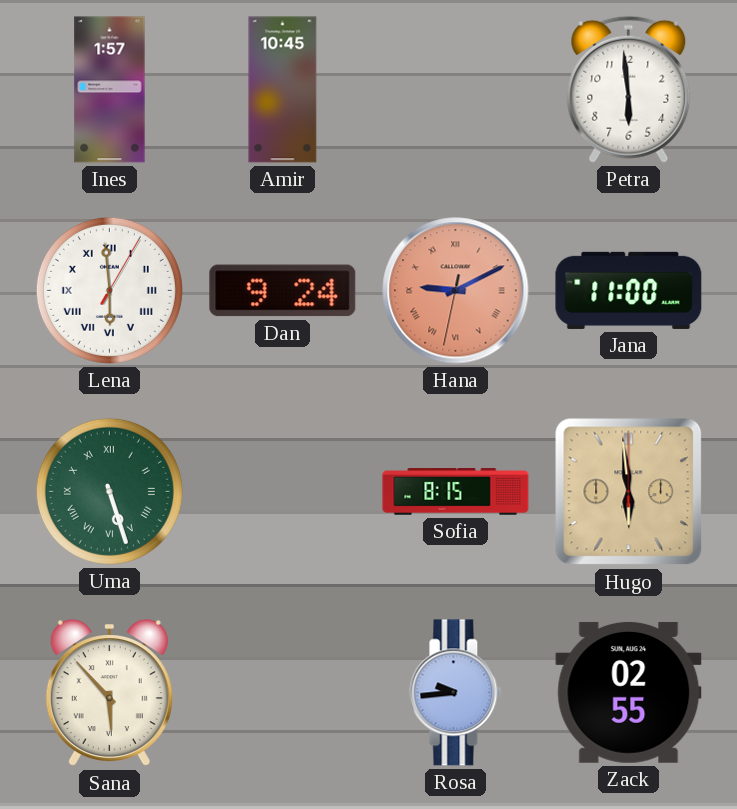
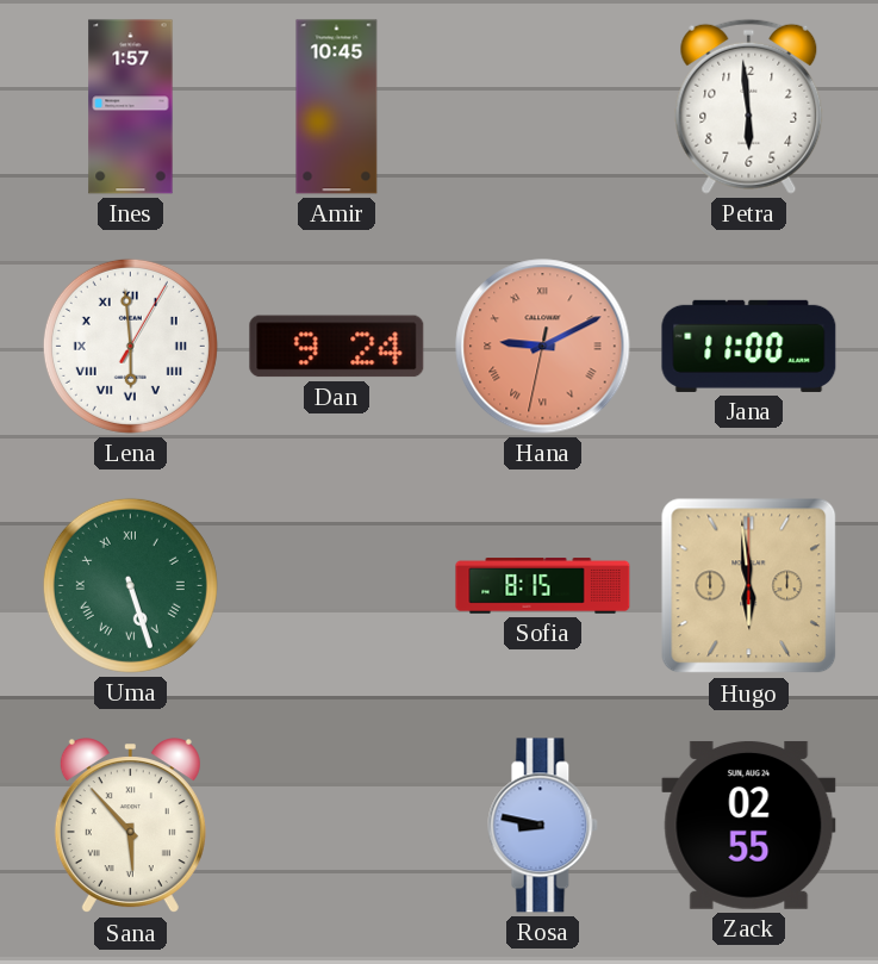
Rosa: 9:44 -> 8:47
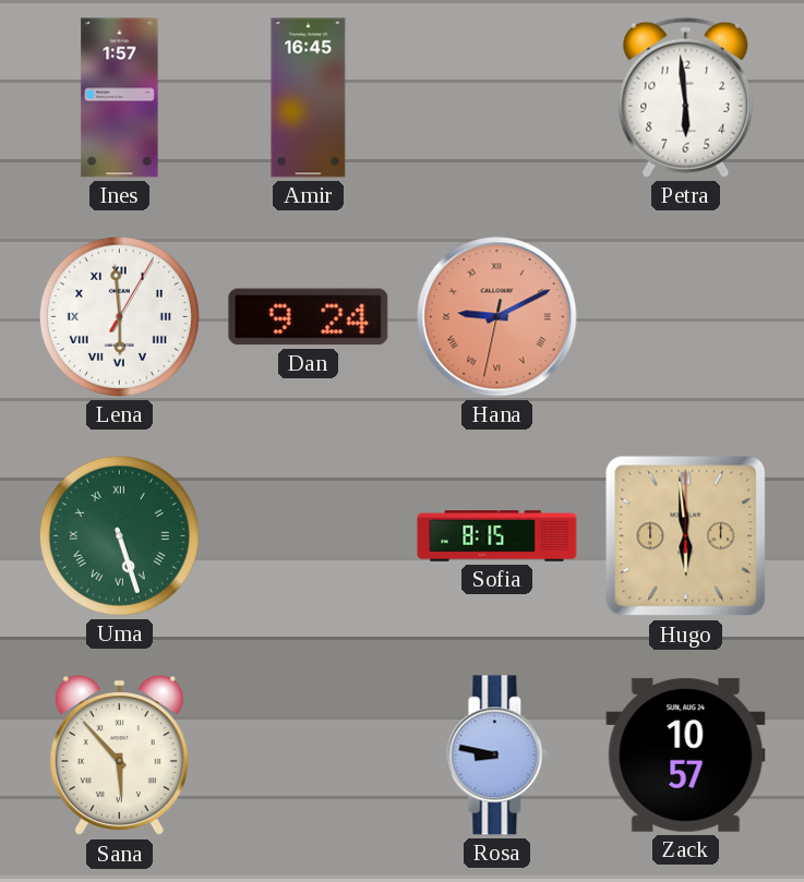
Amir: 10:45 -> 16:45
Jana: 11:00 -> none
Zack: 02:55 -> 10:57
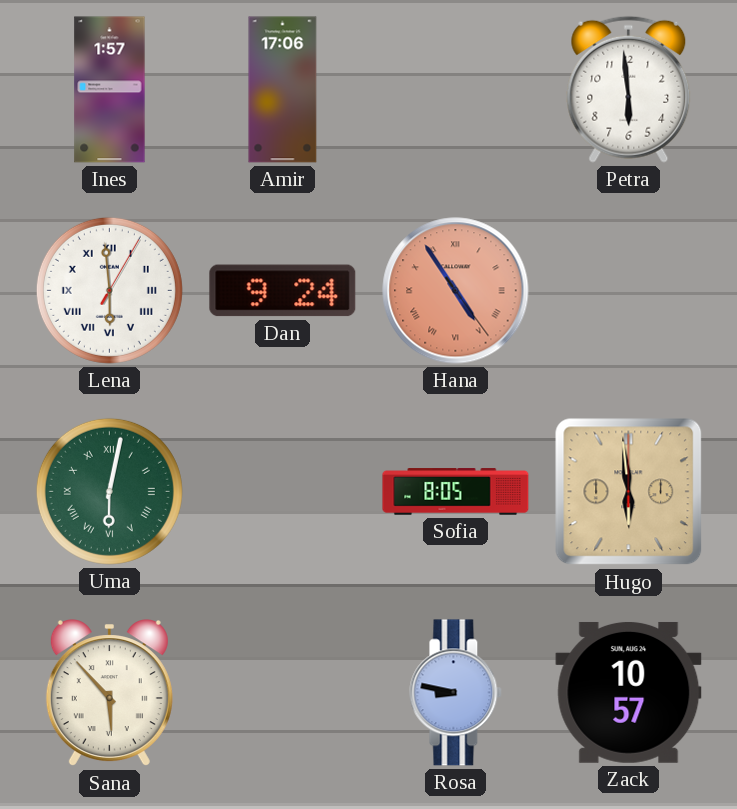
Amir: 16:45 -> 17:06
Hana: 9:10 -> 4:54
Uma: 5:27 -> 6:02
Sofia: 8:15 -> 8:05
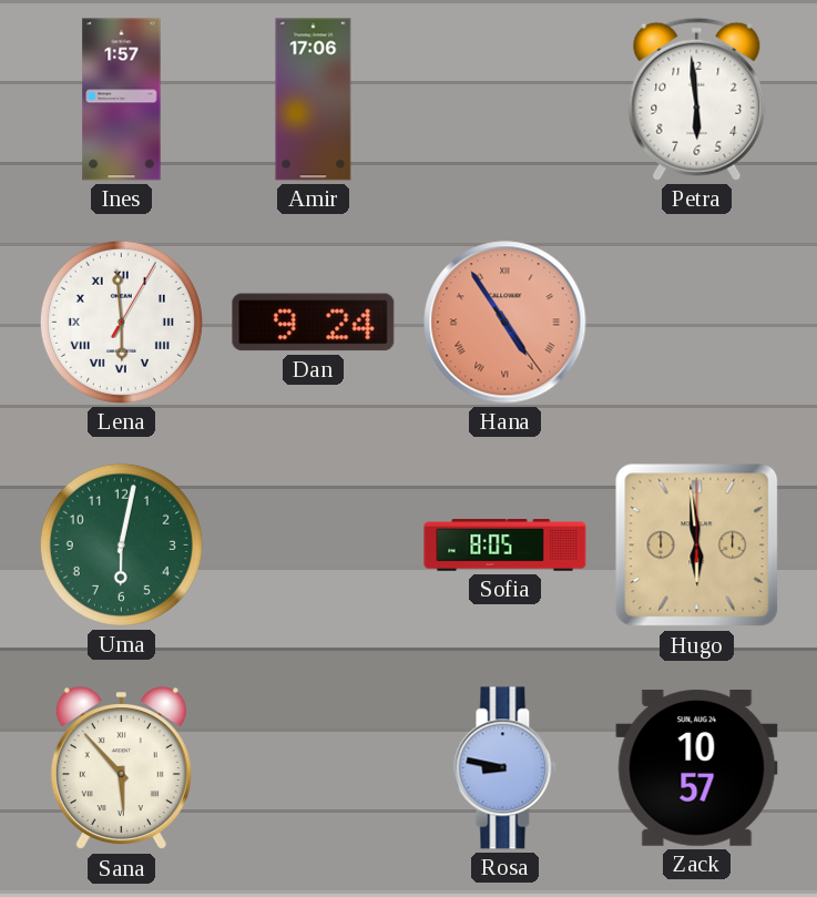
Uma numerals: Roman -> Arabic
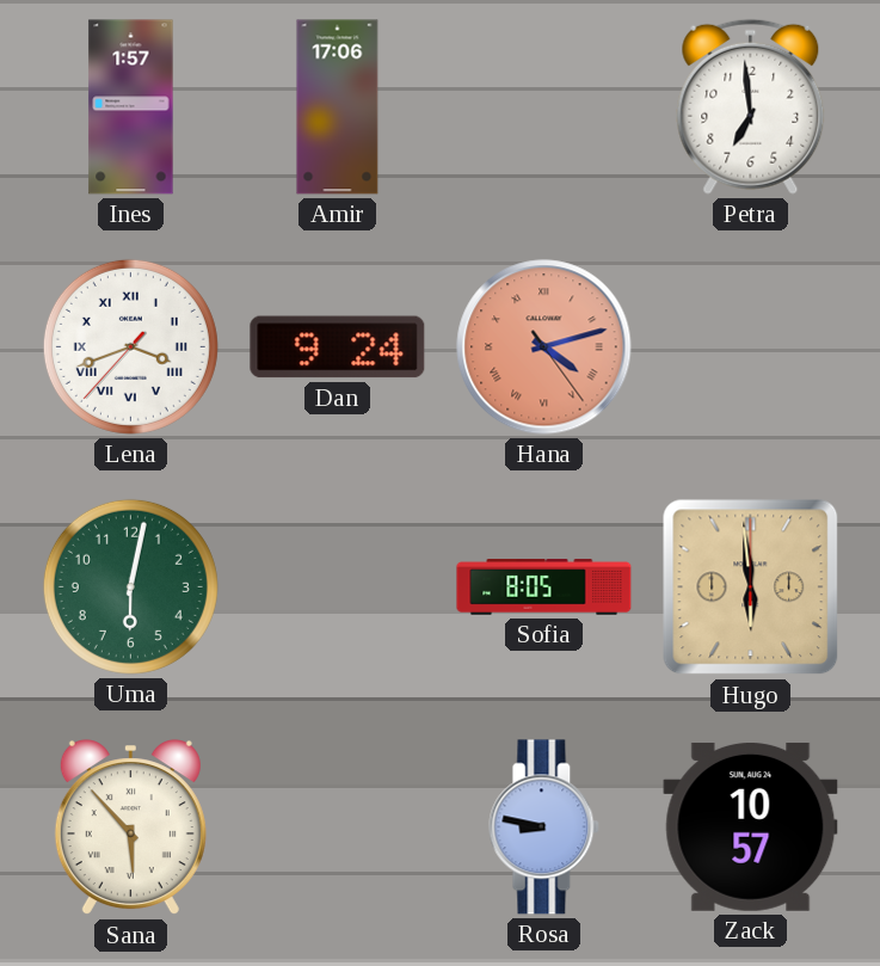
Petra: 5:59 -> 6:59
Lena: 5:59 -> 3:41
Hana: 4:54 -> 4:12
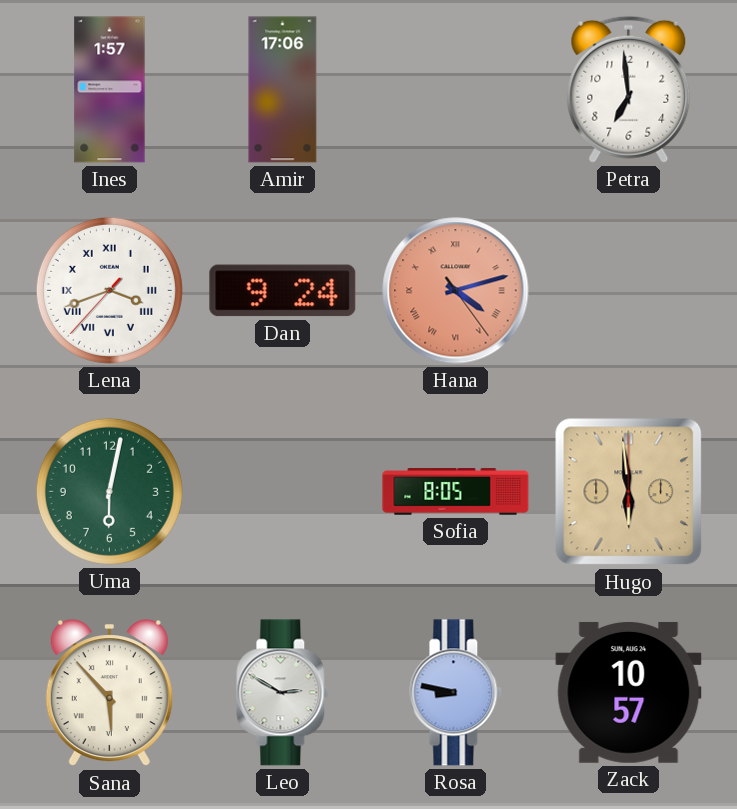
Leo: none -> 2:50
